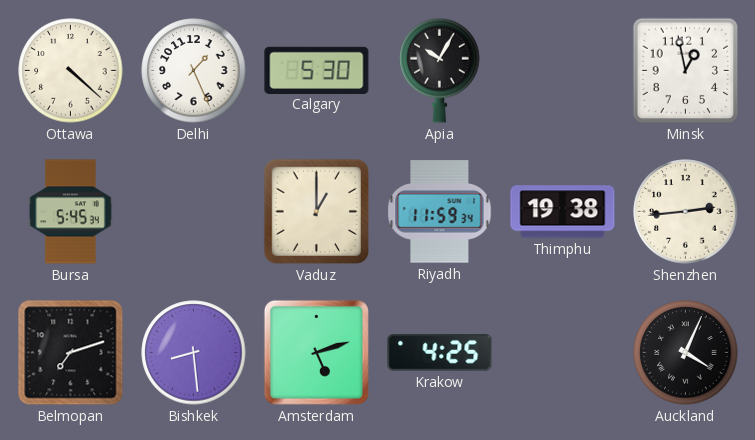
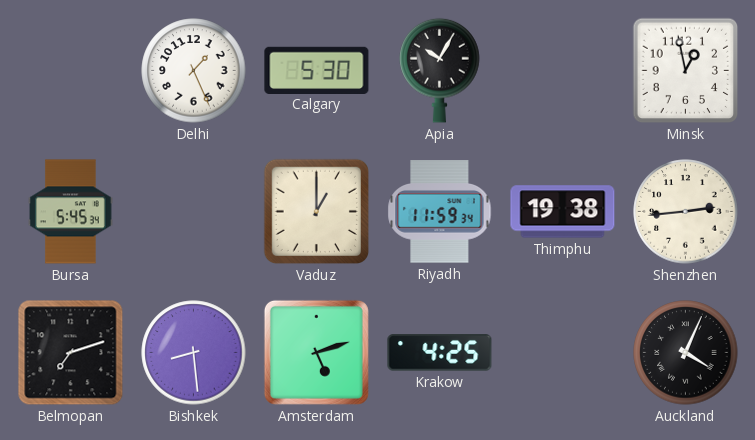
Ottawa: 4:22 -> none
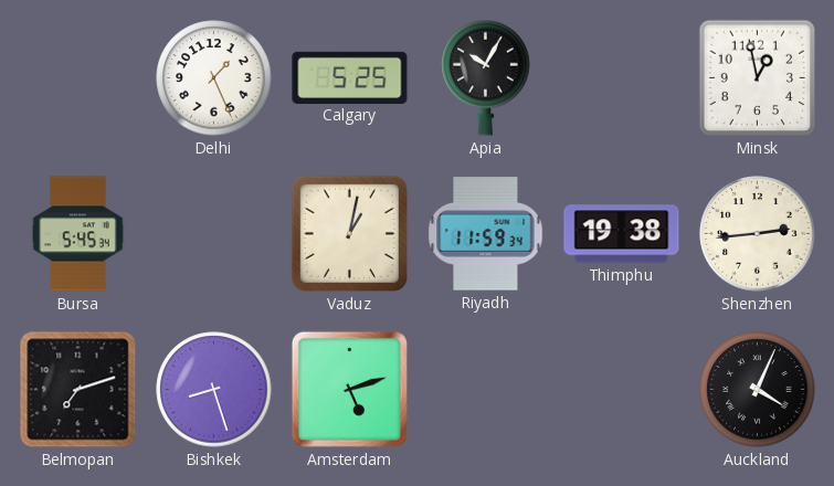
Calgary: 5:30 -> 5:25
Vaduz: 1:00 -> 1:02
Bishkek: 8:29 -> 8:27
Krakow: 4:25 -> none
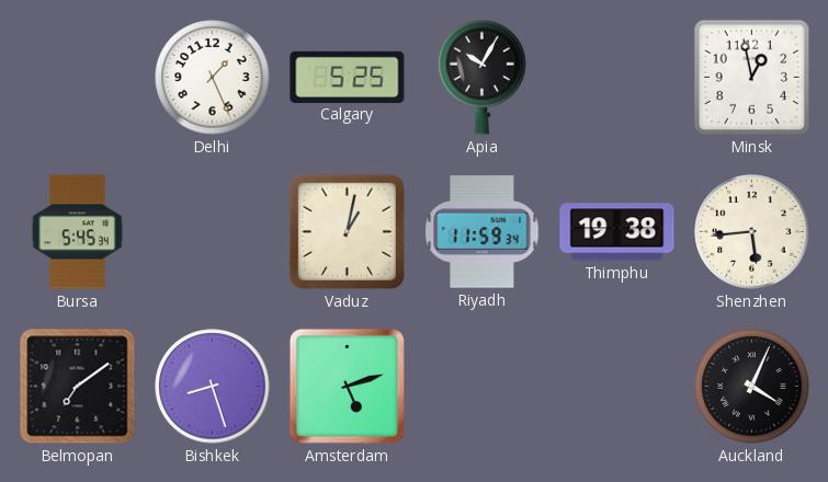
Shenzhen: 2:44 -> 5:44
Belmopan: 7:12 -> 7:09
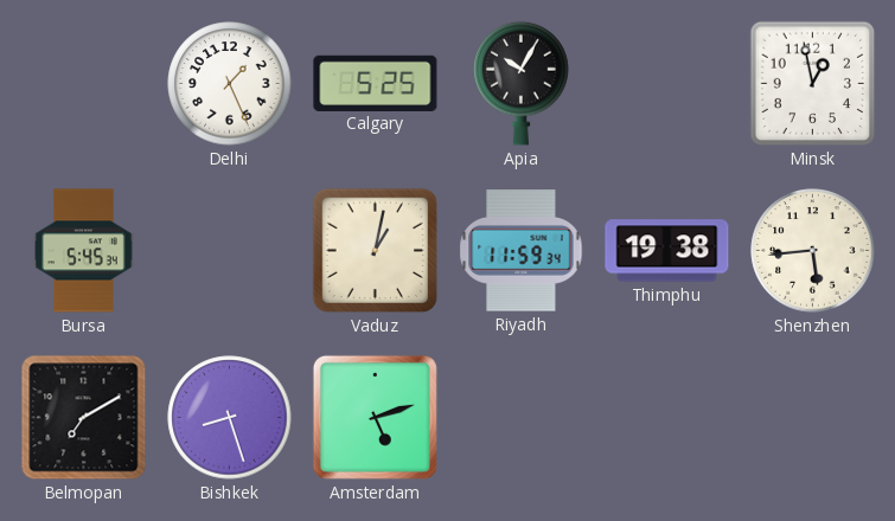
Belmopan: 7:09 -> 7:10
Auckland: 4:04 -> none
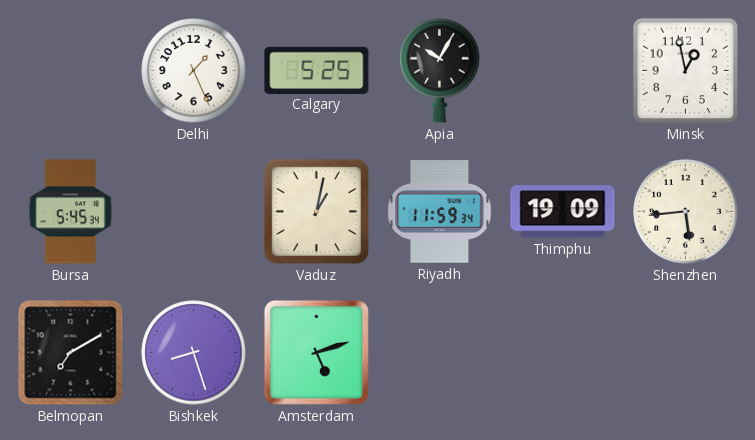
Thimphu: 19:38 -> 19:09
